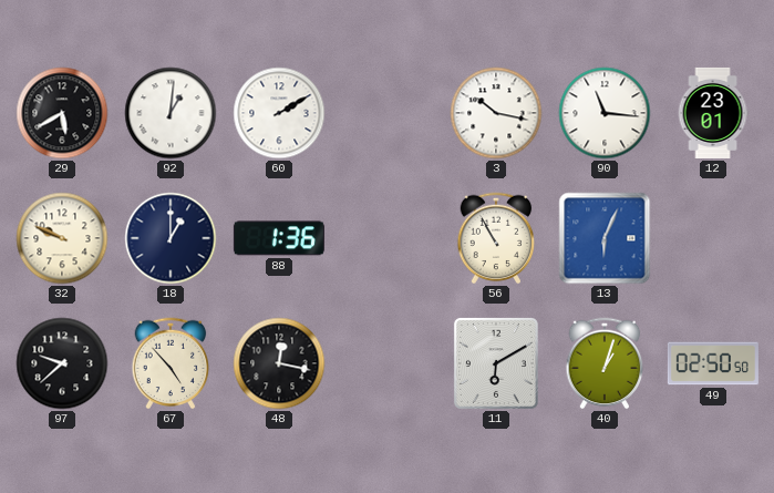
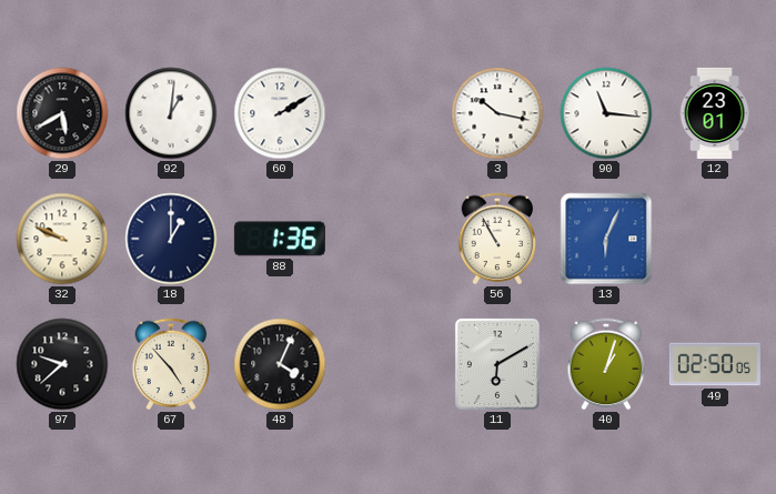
48: 12:17 -> 4:04
49: 02:50:50 -> 02:50:05
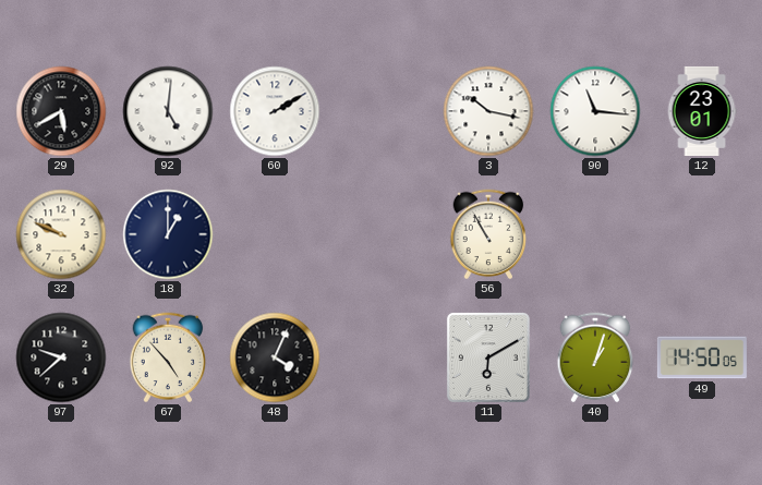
92: 1:01 -> 5:01
88: 1:36 -> none
13: 6:04 -> none
49: 02:50 -> 14:50
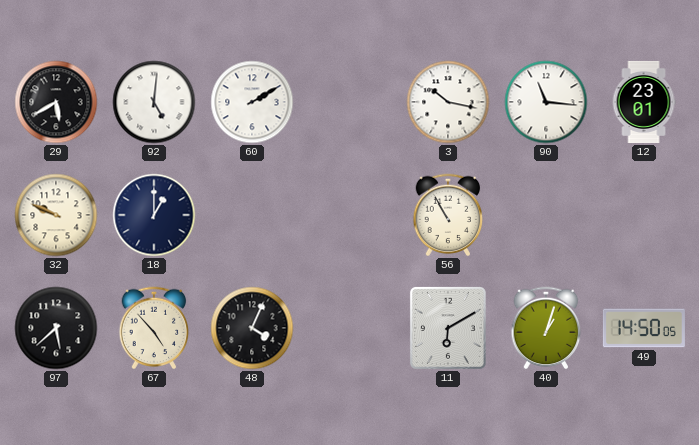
97: 9:38 -> 5:38
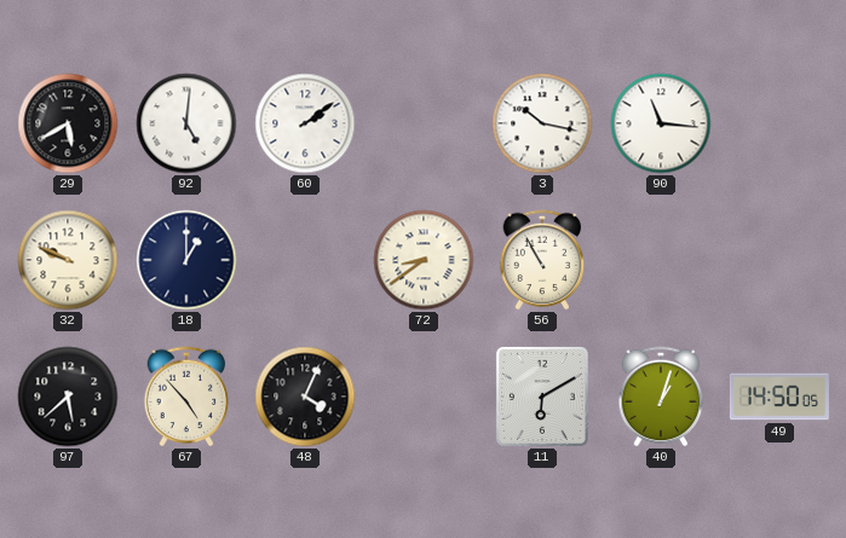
60: 2:10 -> 2:09
12: 23:01 -> none
72: none -> 8:39
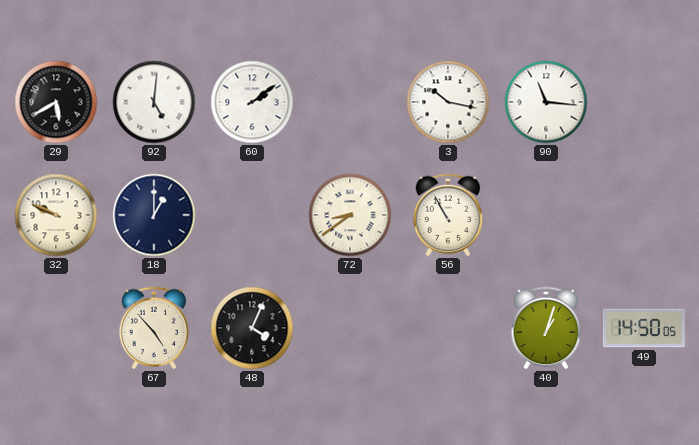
97: 5:38 -> none
11: 6:10 -> none
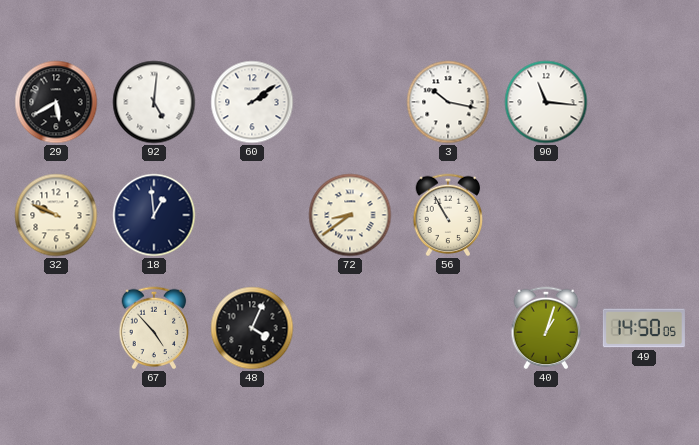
18: 1:00 -> 12:59
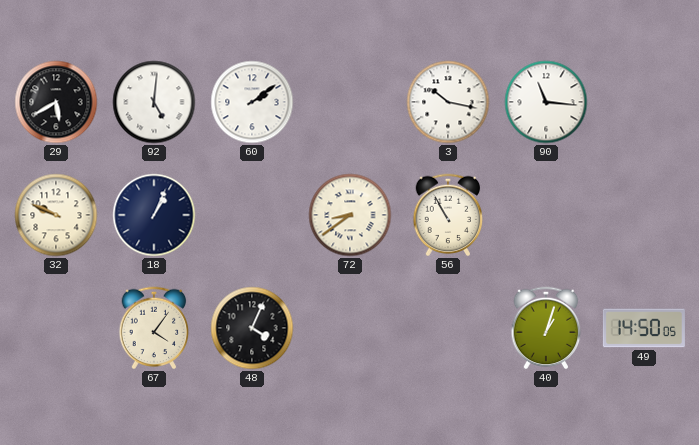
18: 12:59 -> 1:04
67: 4:53 -> 4:06
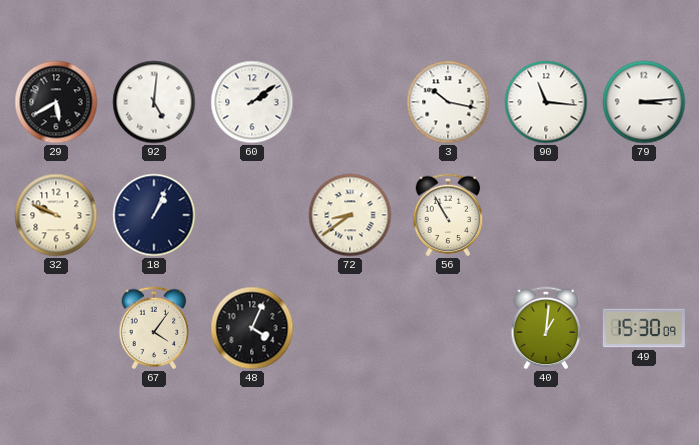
79: none -> 3:14
40: 1:03 -> 1:01
49: 14:50 -> 15:30
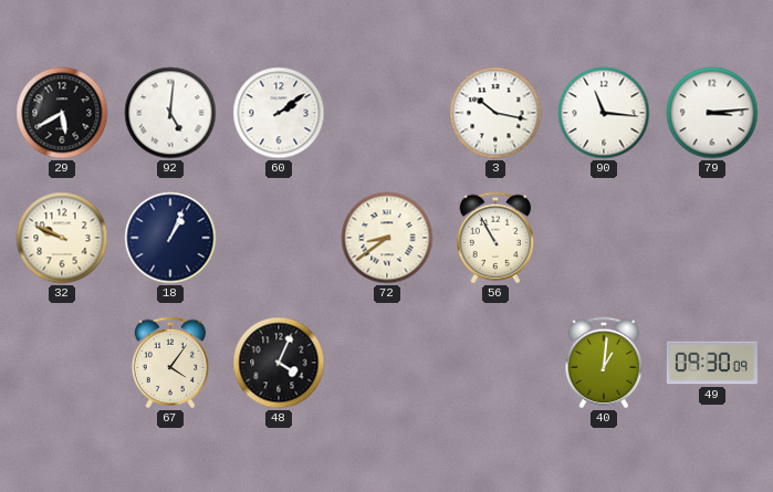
49: 15:30 -> 09:30
